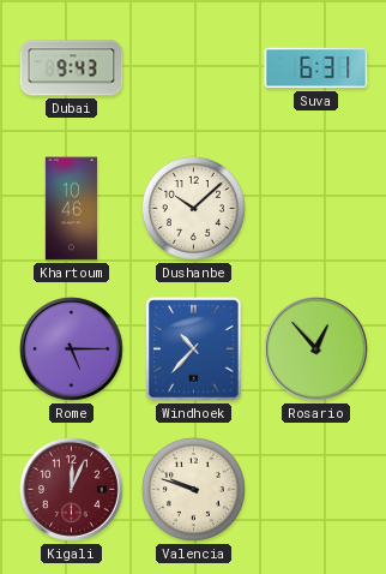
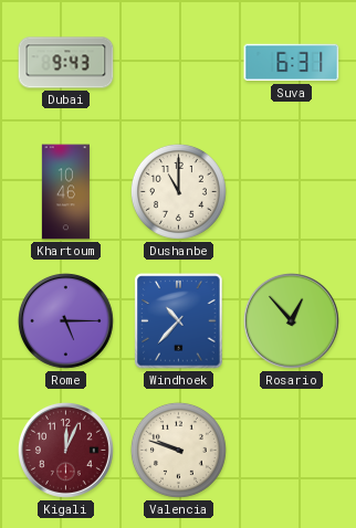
Dushanbe: 10:08 -> 11:00
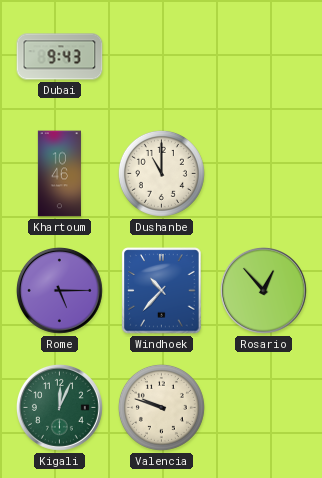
Suva: 6:31 -> none
Kigali dial: burgundy -> green
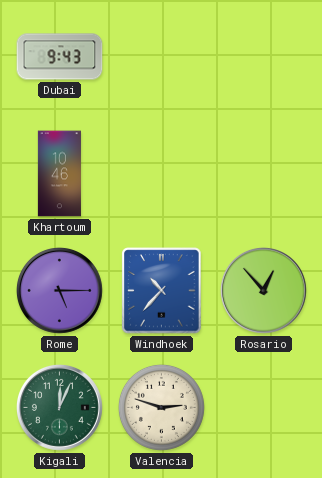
Dushanbe: 11:00 -> none
Valencia: 9:48 -> 2:48
